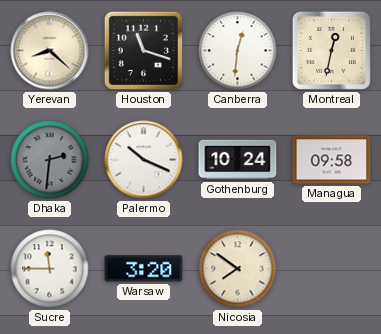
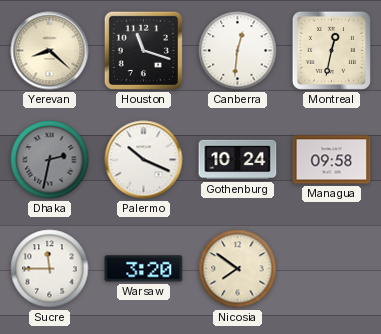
Dhaka: 2:31 -> 2:32
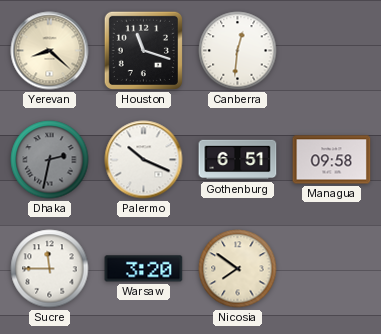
Montreal: 12:32 -> none
Gothenburg: 10:24 -> 6:51
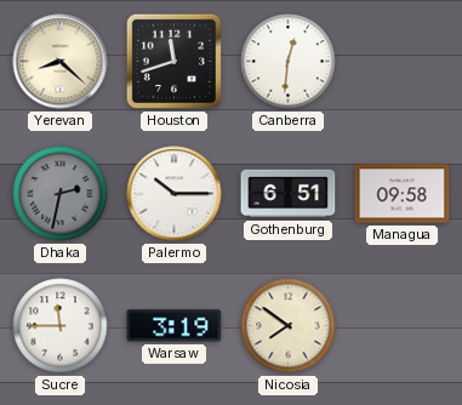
Houston: 11:18 -> 11:42
Palermo: 10:19 -> 10:15
Warsaw: 3:20 -> 3:19
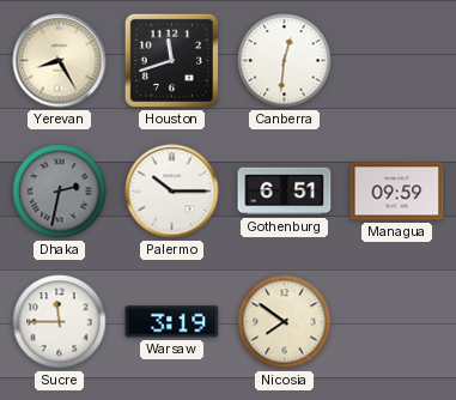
Yerevan: 8:22 -> 8:25
Managua: 09:58 -> 09:59
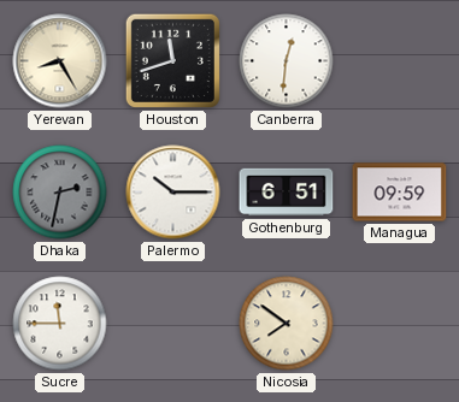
Warsaw: 3:19 -> none
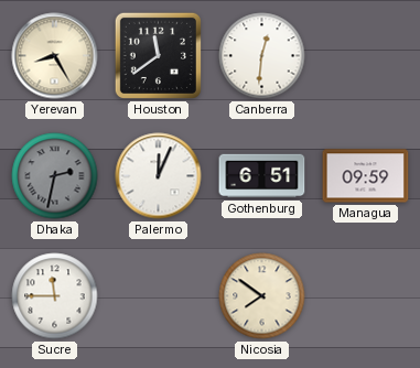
Houston: 11:42 -> 11:39
Palermo: 10:15 -> 12:04
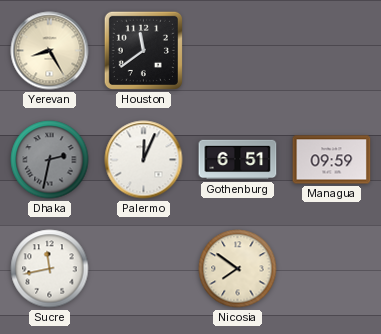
Canberra: 12:31 -> none
Sucre: 11:45 -> 11:43
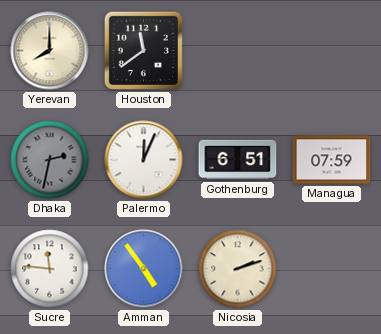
Yerevan: 8:25 -> 8:00
Managua: 09:59 -> 07:59
Sucre: 11:43 -> 11:46
Amman: none -> 4:54
Nicosia: 7:51 -> 2:12
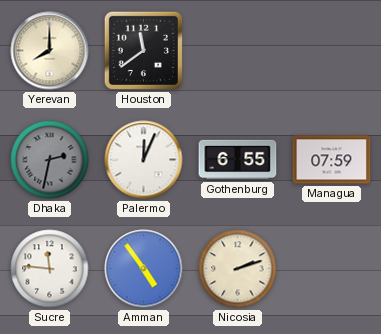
Gothenburg: 6:51 -> 6:55
